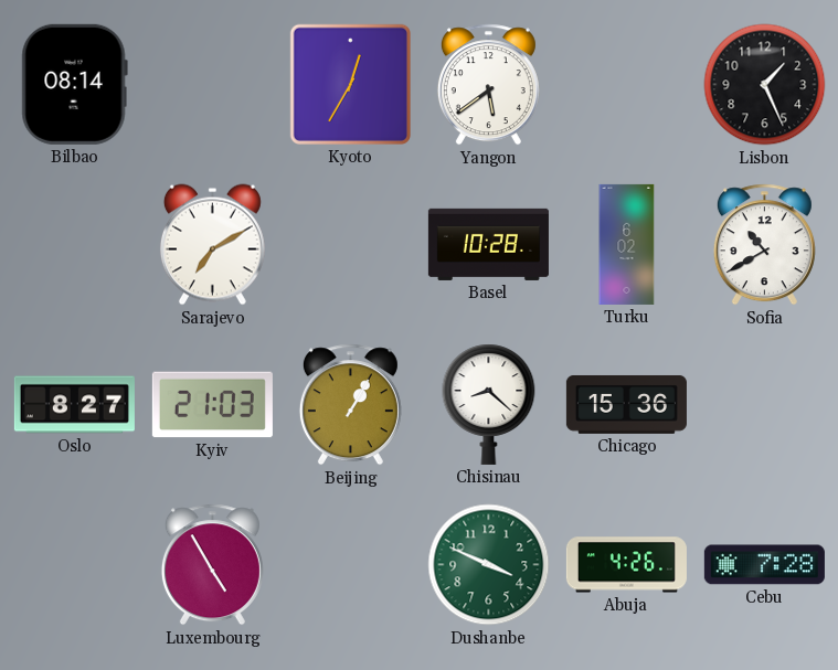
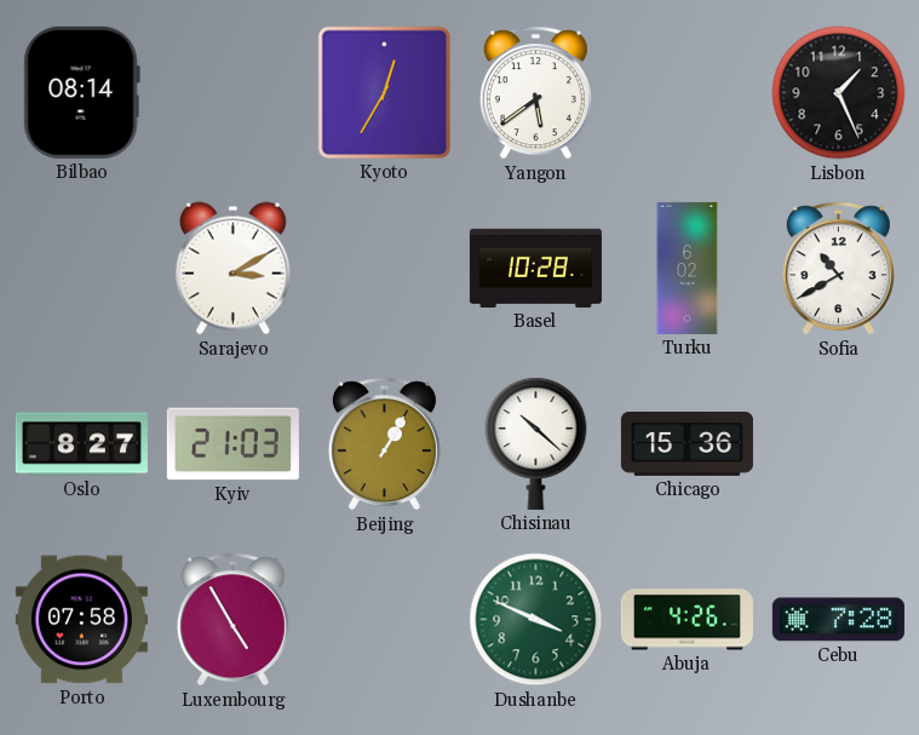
Sarajevo: 7:10 -> 3:10
Chisinau: 8:22 -> 10:22
Porto: none -> 07:58
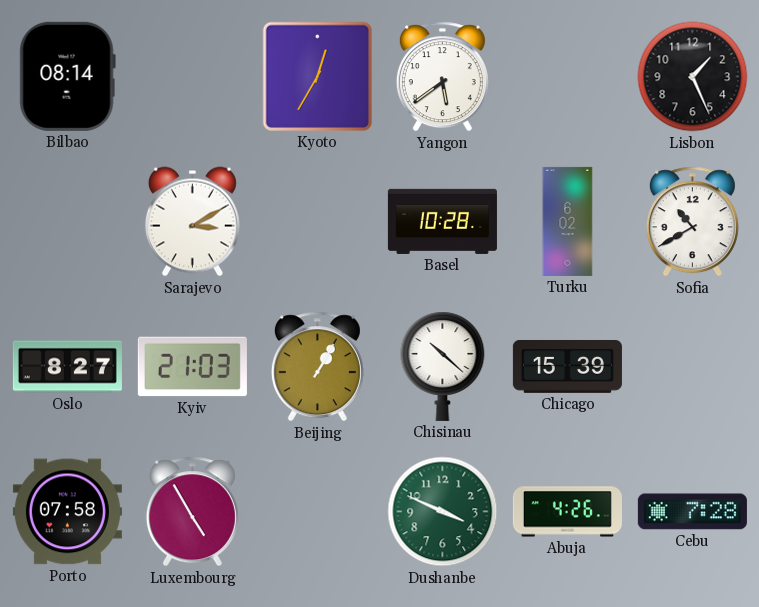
Chicago: 15:36 -> 15:39
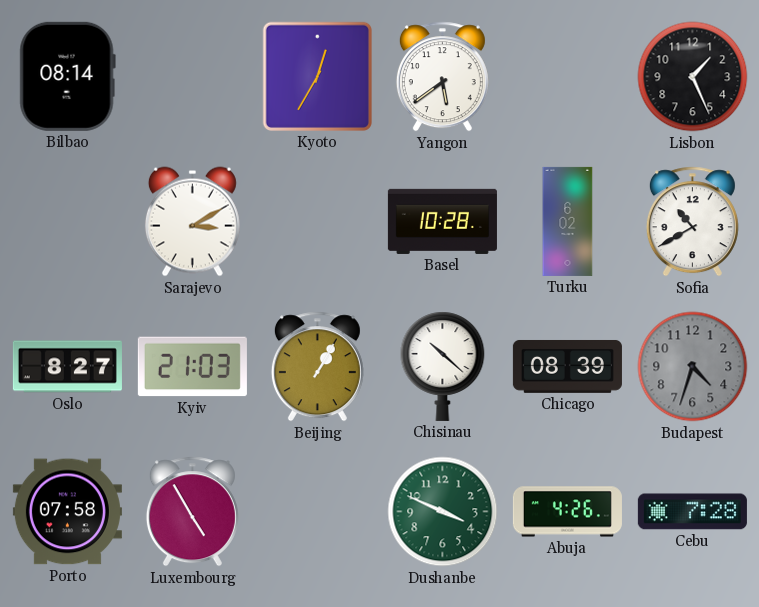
Chicago: 15:39 -> 08:39
Budapest: none -> 4:33
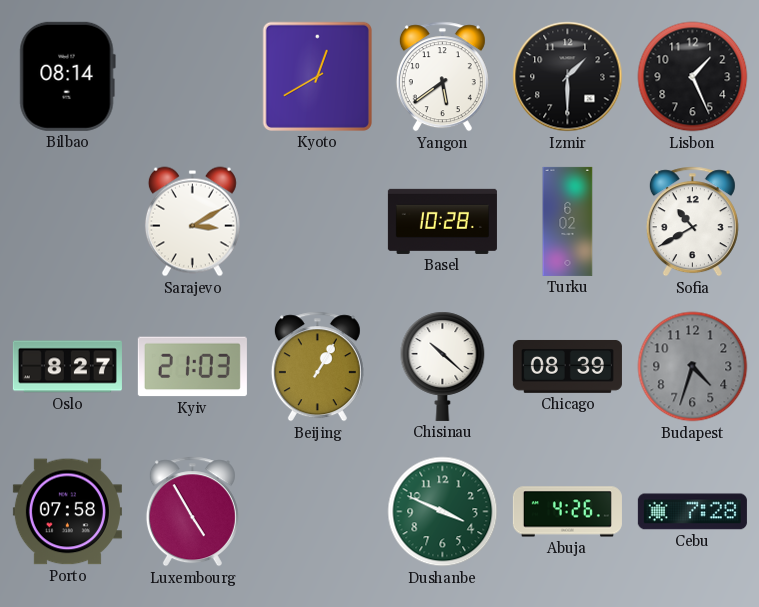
Kyoto: 12:35 -> 12:40
Izmir: none -> 1:30
